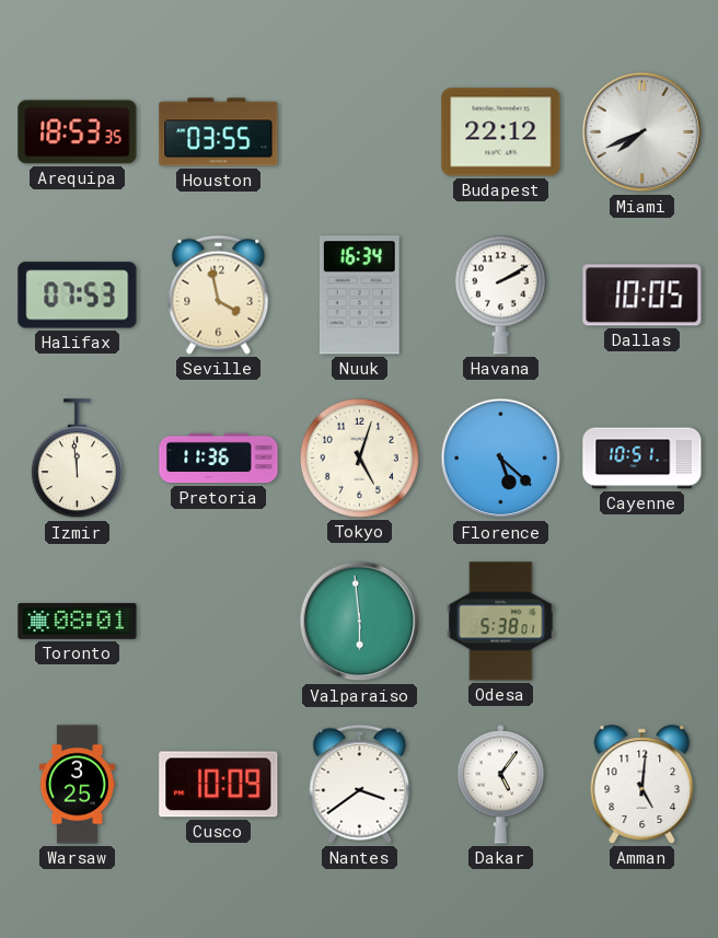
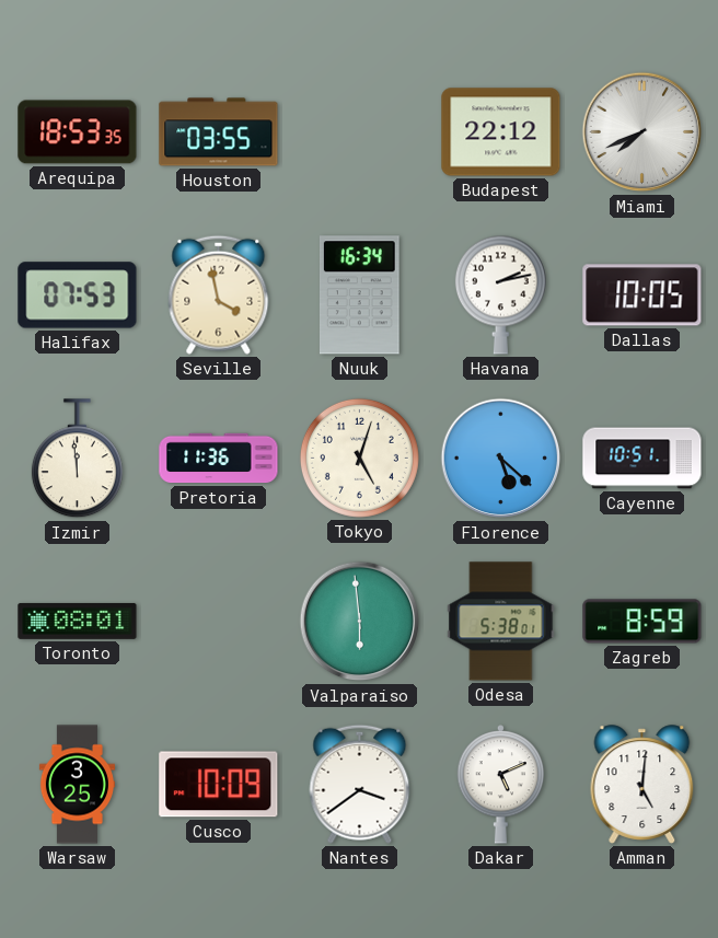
Havana: 2:10 -> 2:13
Zagreb: none -> 8:59
Dakar: 5:06 -> 5:11
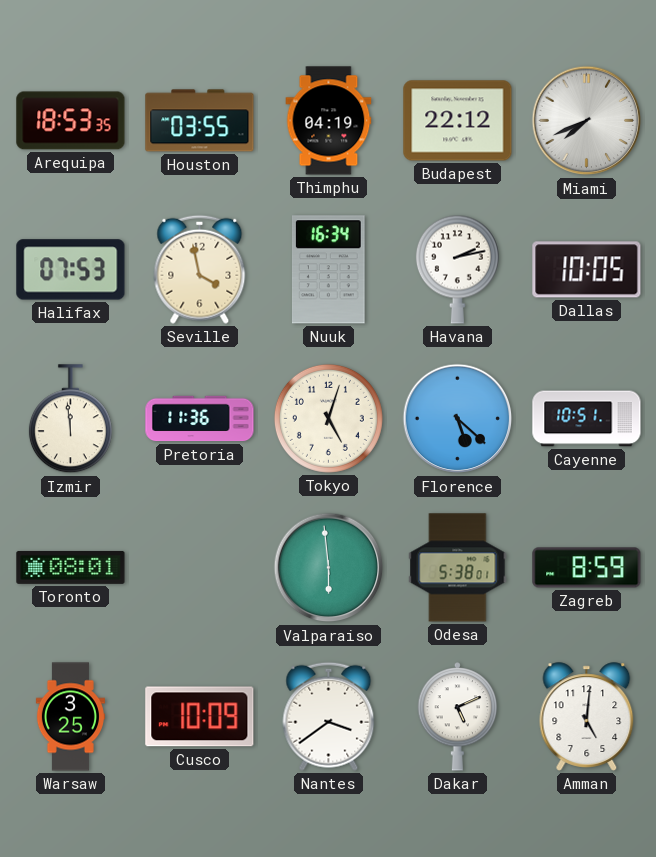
Thimphu: none -> 04:19
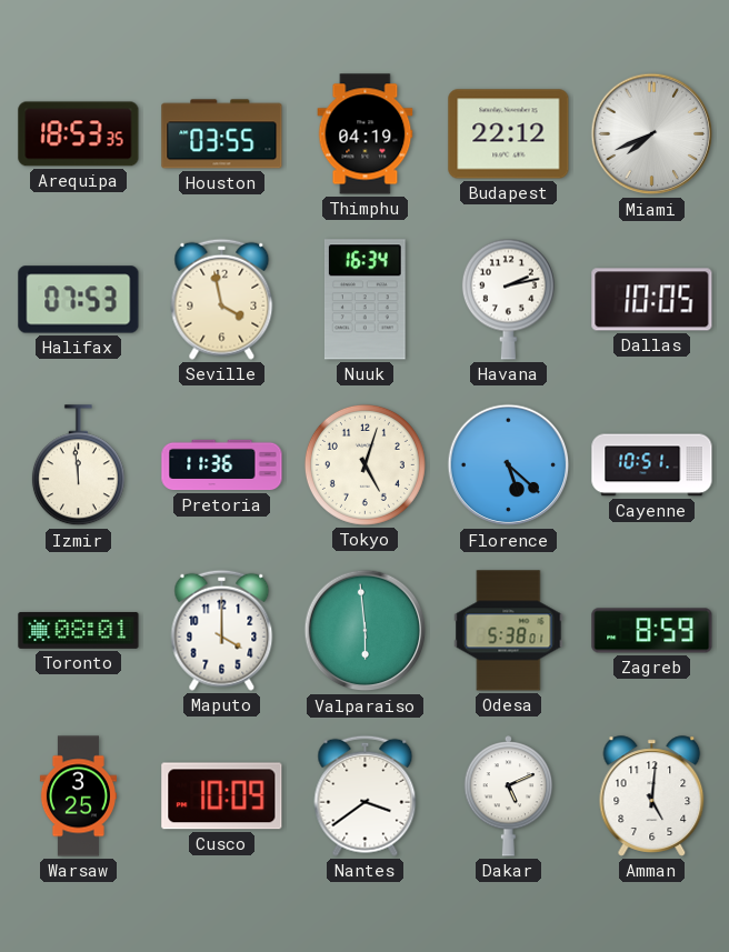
Maputo: none -> 4:00
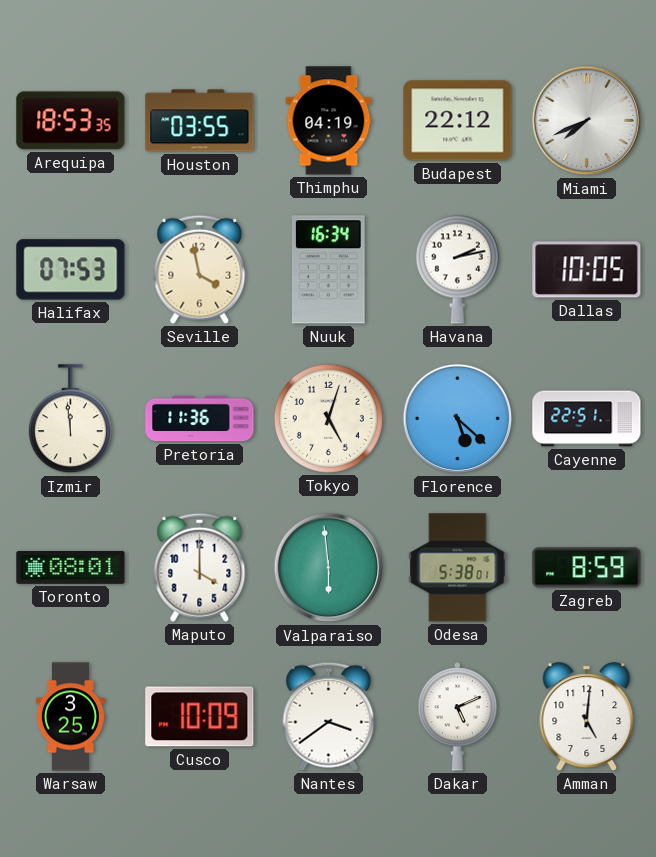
Cayenne: 10:51 -> 22:51
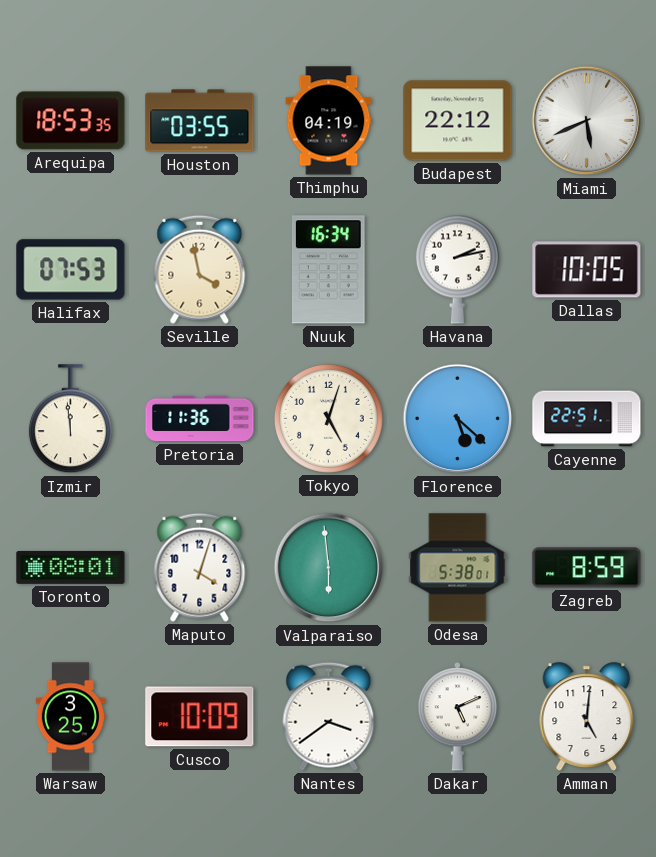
Miami: 7:41 -> 5:41
Maputo: 4:00 -> 4:03
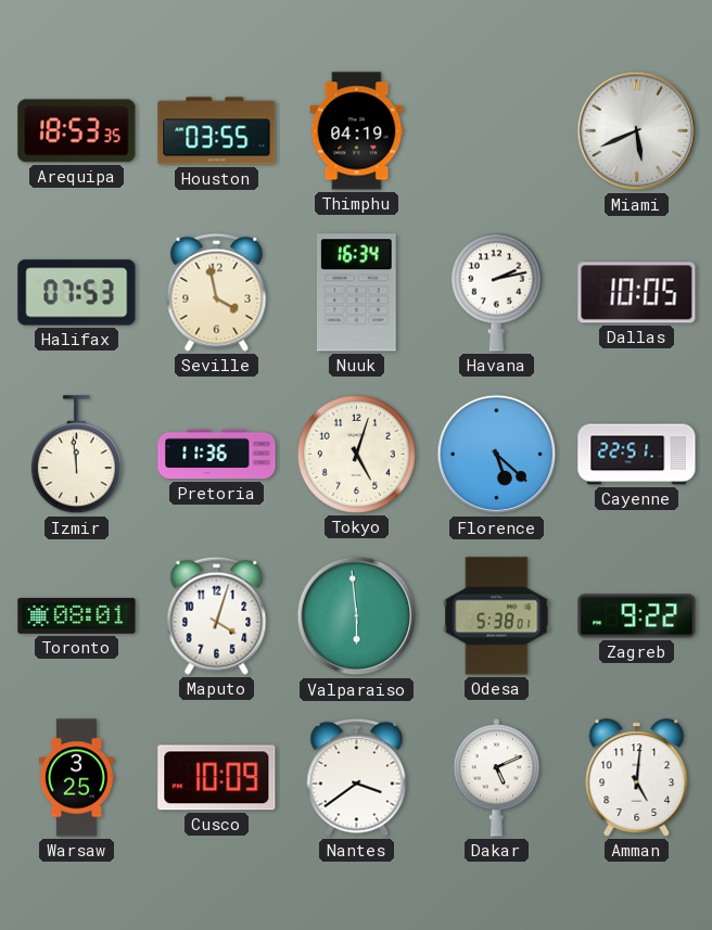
Budapest: 22:12 -> none
Zagreb: 8:59 -> 9:22
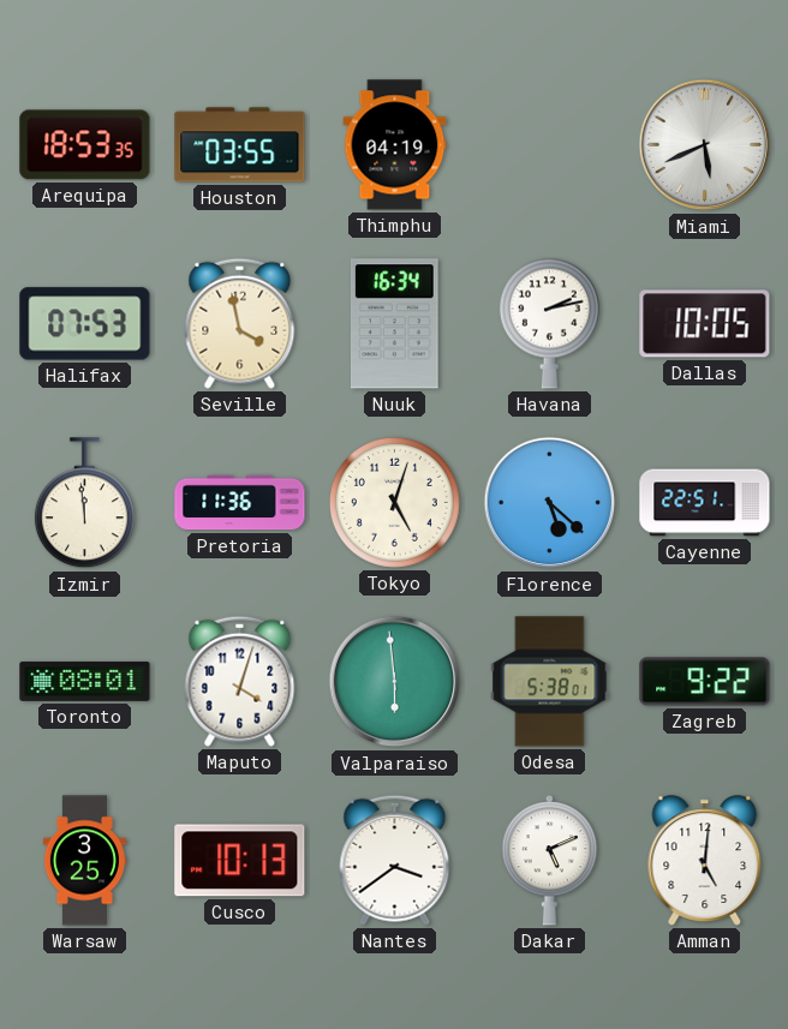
Cusco: 10:09 -> 10:13
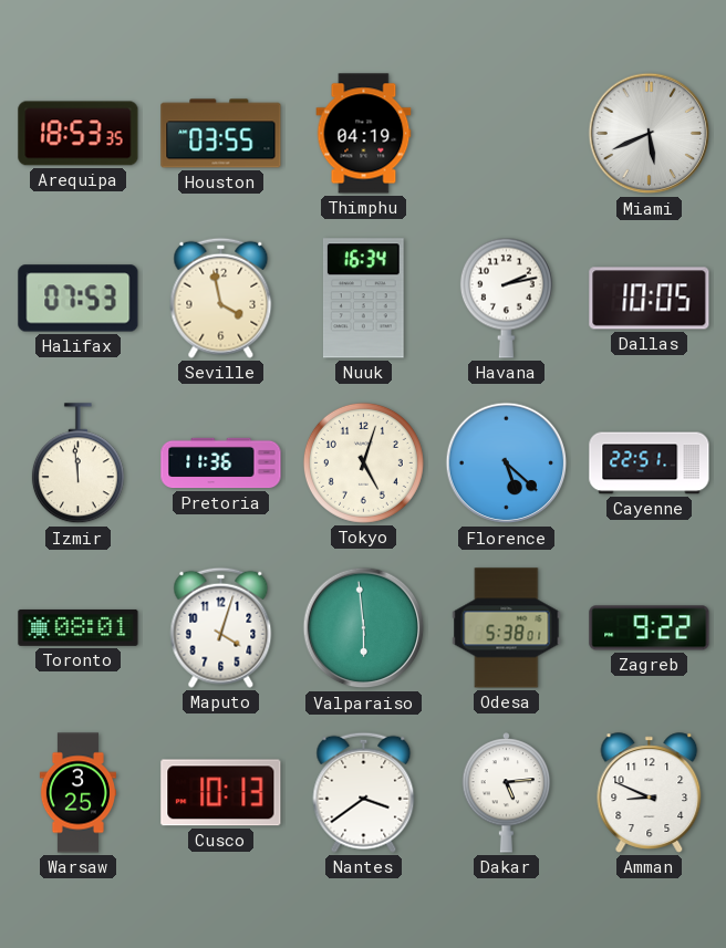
Dakar: 5:11 -> 5:14
Amman: 5:01 -> 8:49
